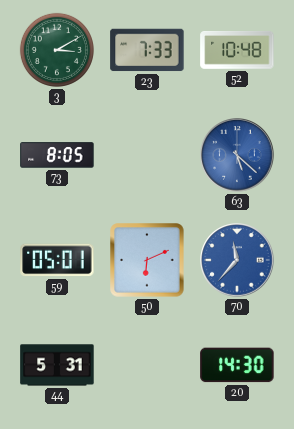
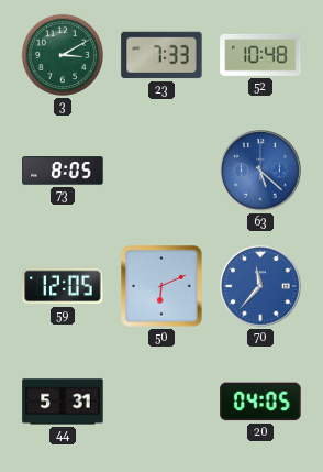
59: 05:01 -> 12:05
20: 14:30 -> 04:05
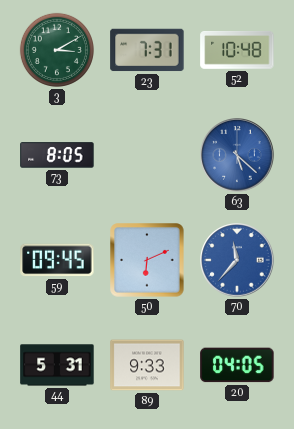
23: 7:33 -> 7:31
59: 12:05 -> 09:45
89: none -> 9:33
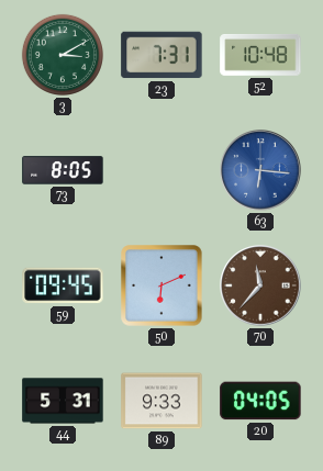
63: 5:22 -> 6:16
70 dial: blue -> brown
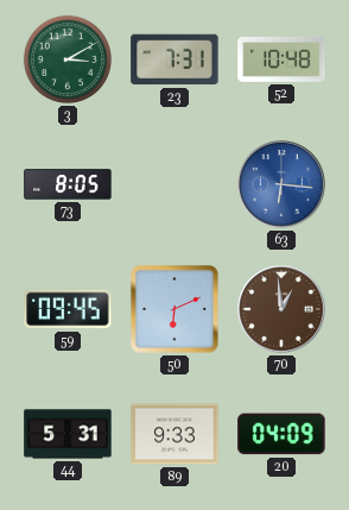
70: 11:37 -> 12:59
20: 04:05 -> 04:09
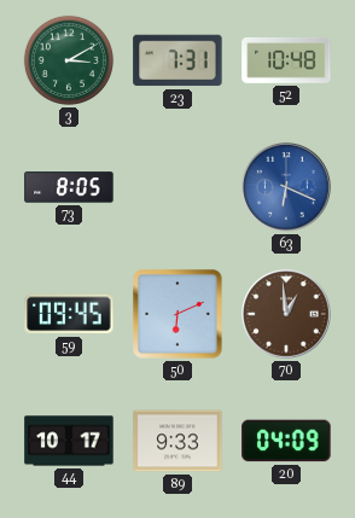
63: 6:16 -> 6:19
44: 5:31 -> 10:17
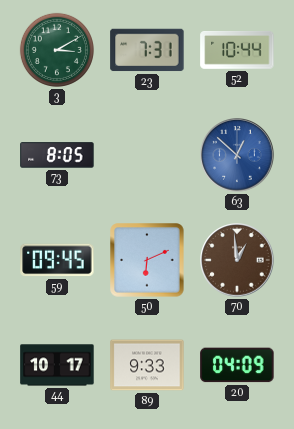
52: 10:48 -> 10:44
63: 6:19 -> 12:52
